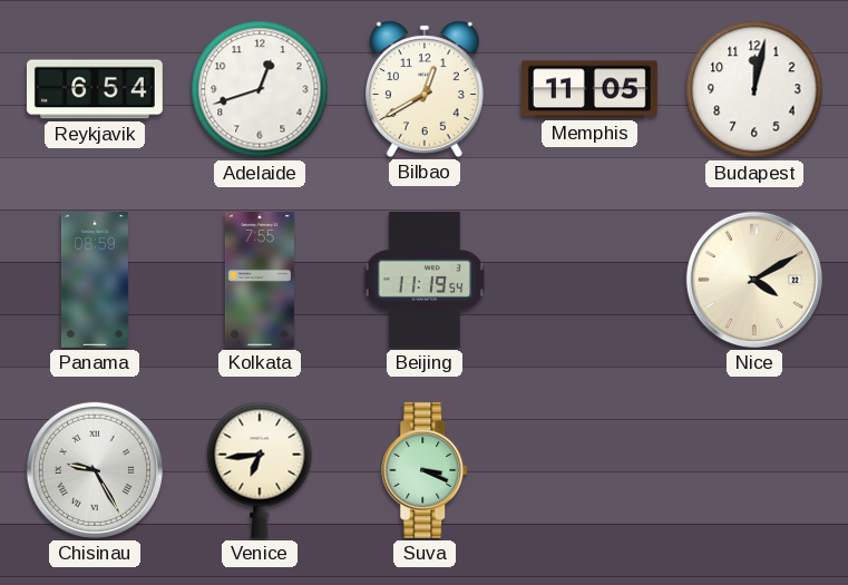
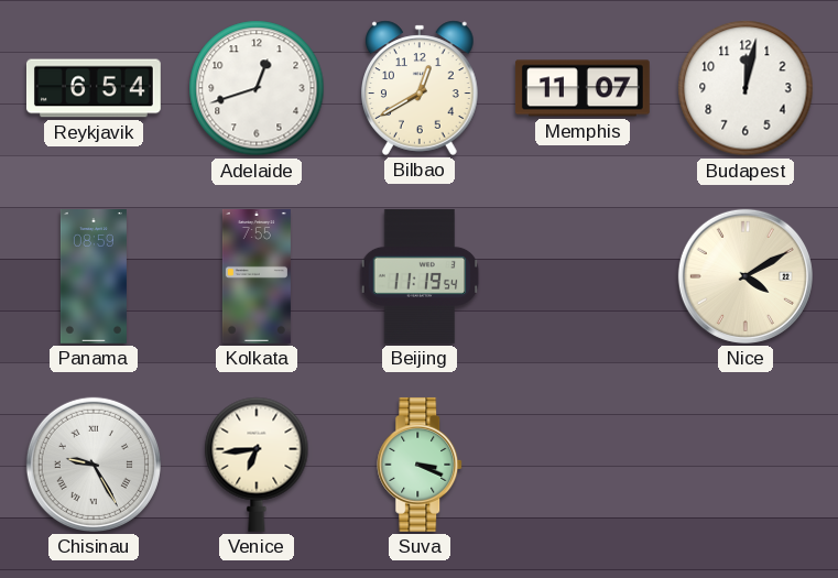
Memphis: 11:05 -> 11:07
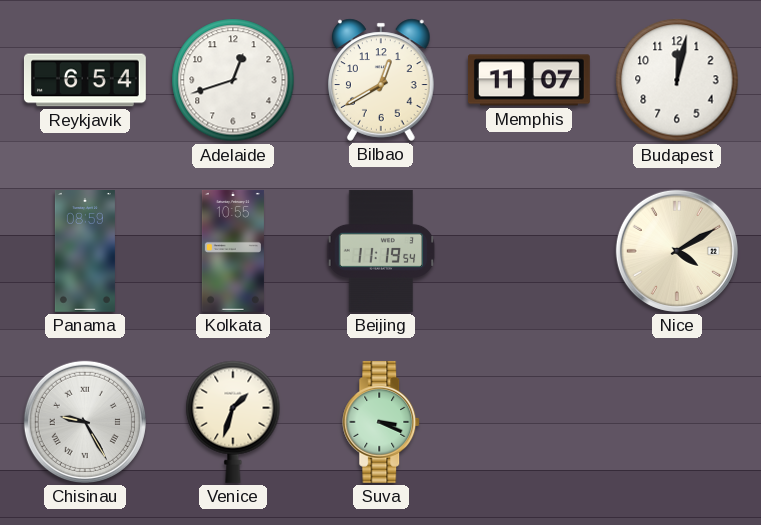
Kolkata: 7:55 -> 10:55
Venice: 6:44 -> 1:33
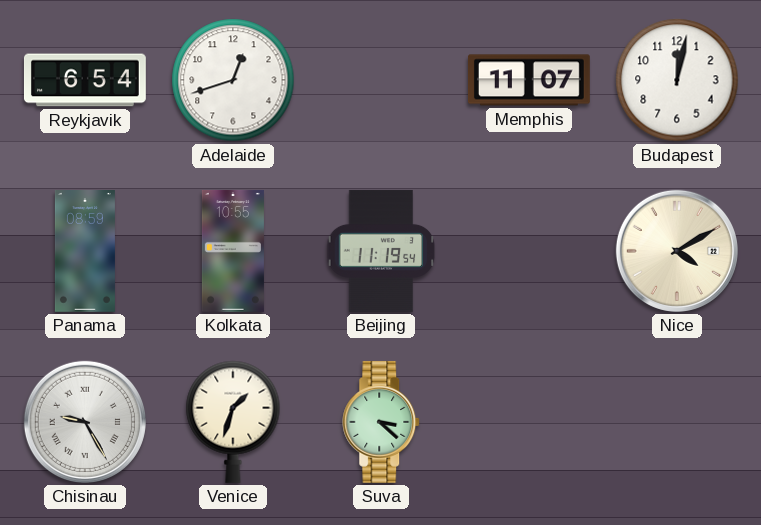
Bilbao: 12:40 -> none
Suva: 3:19 -> 3:22
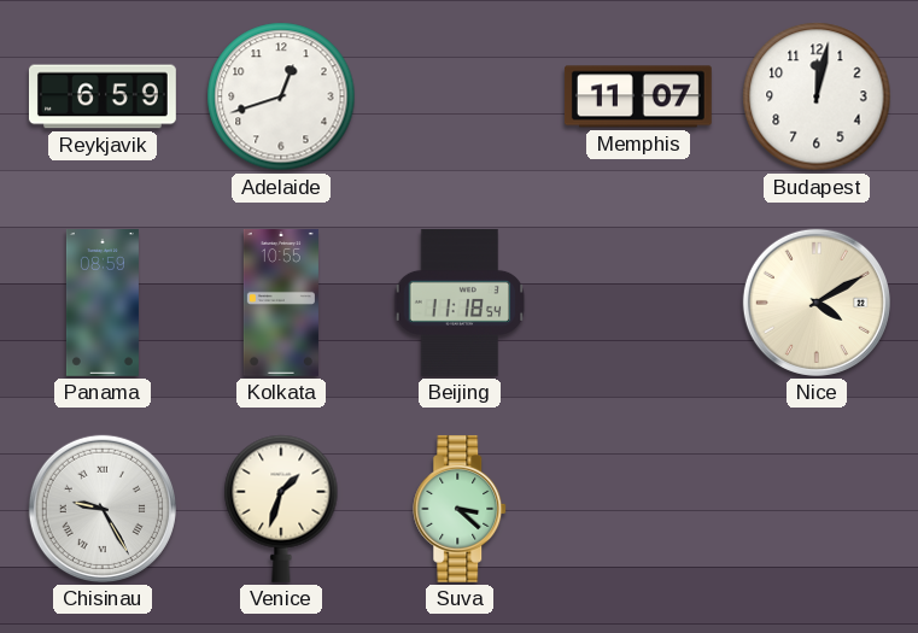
Reykjavik: 6:54 -> 6:59
Beijing: 11:19 -> 11:18
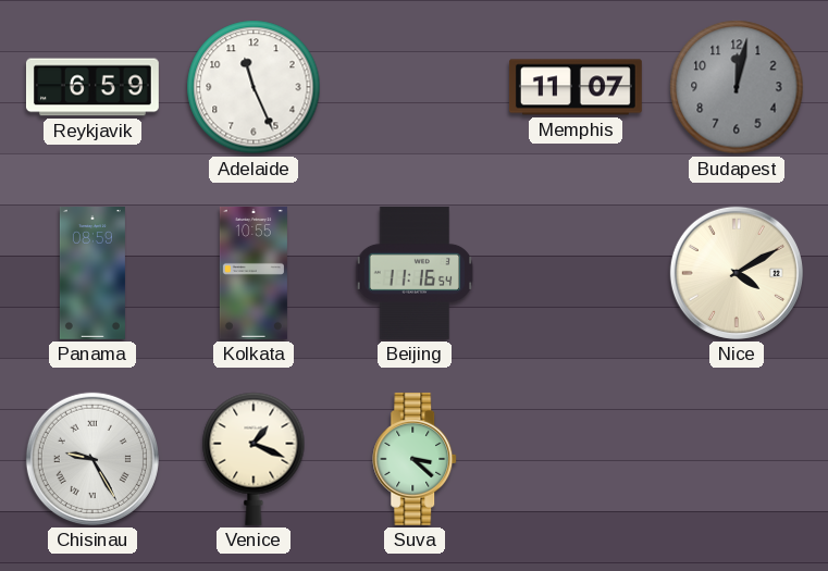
Adelaide: 12:42 -> 11:26
Budapest dial: white -> grey
Beijing: 11:18 -> 11:16
Venice: 1:33 -> 1:19
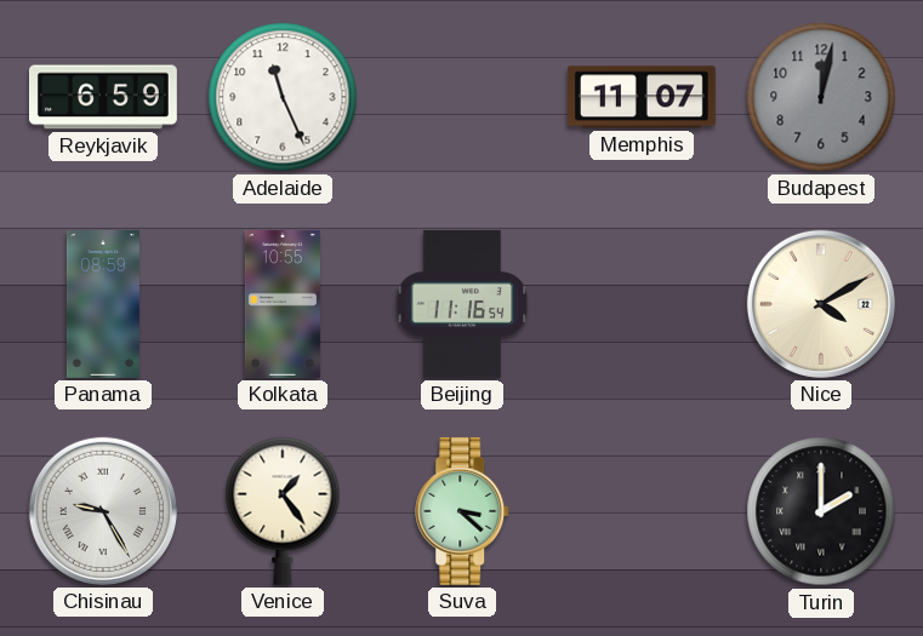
Venice: 1:19 -> 1:24
Turin: none -> 2:00
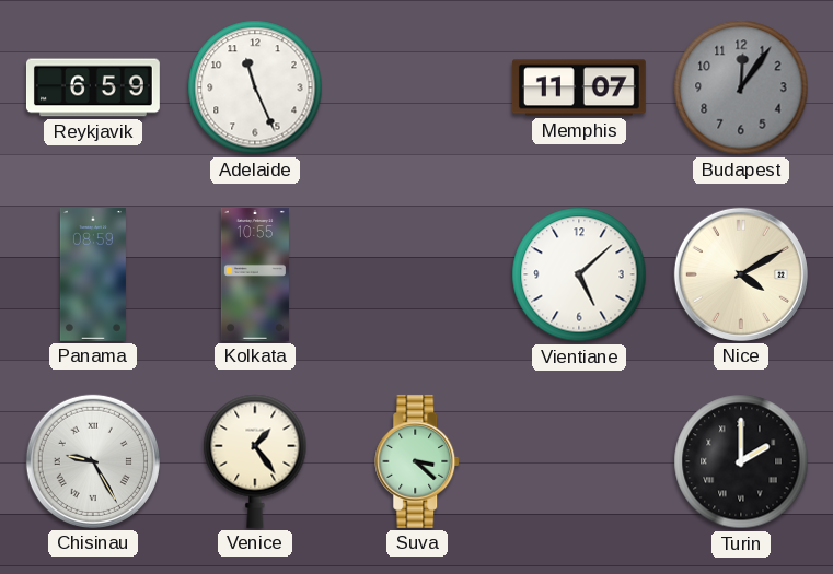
Budapest: 12:02 -> 12:06
Beijing: 11:16 -> none
Vientiane: none -> 5:08
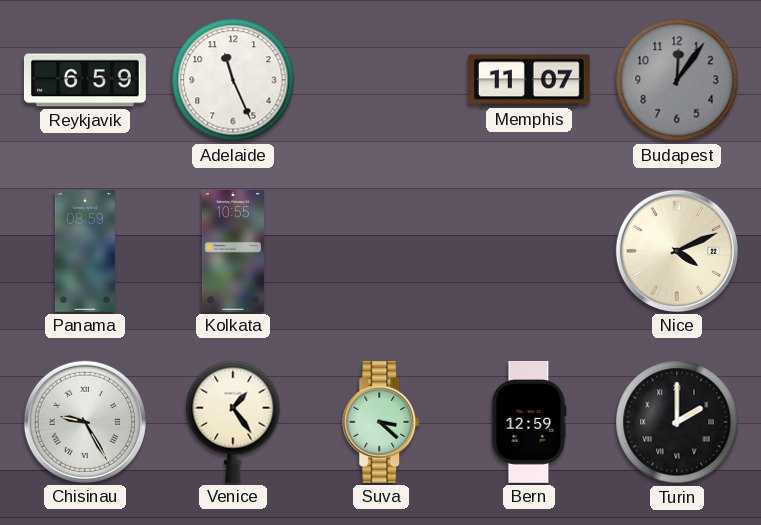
Vientiane: 5:08 -> none
Nice: 4:10 -> 4:11
Bern: none -> 12:59
